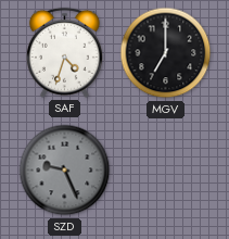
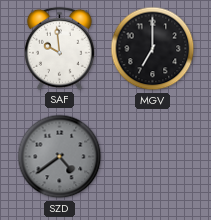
SAF: 4:33 -> 9:59
SZD: 9:26 -> 4:39
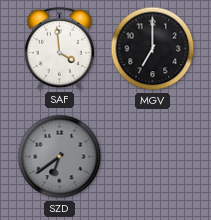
SAF: 9:59 -> 3:59
SZD: 4:39 -> 6:39
